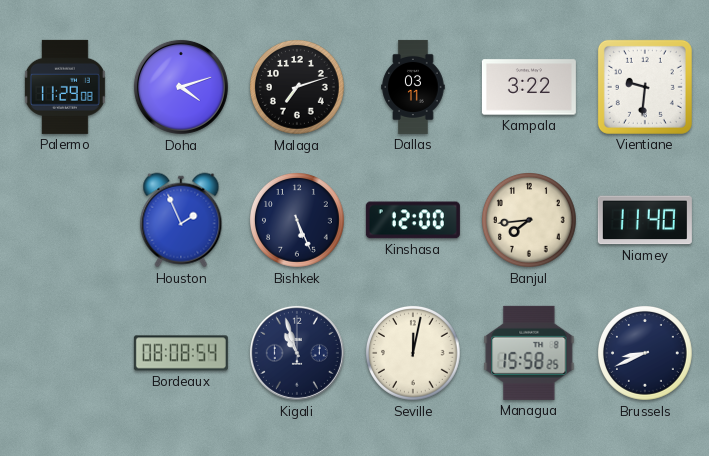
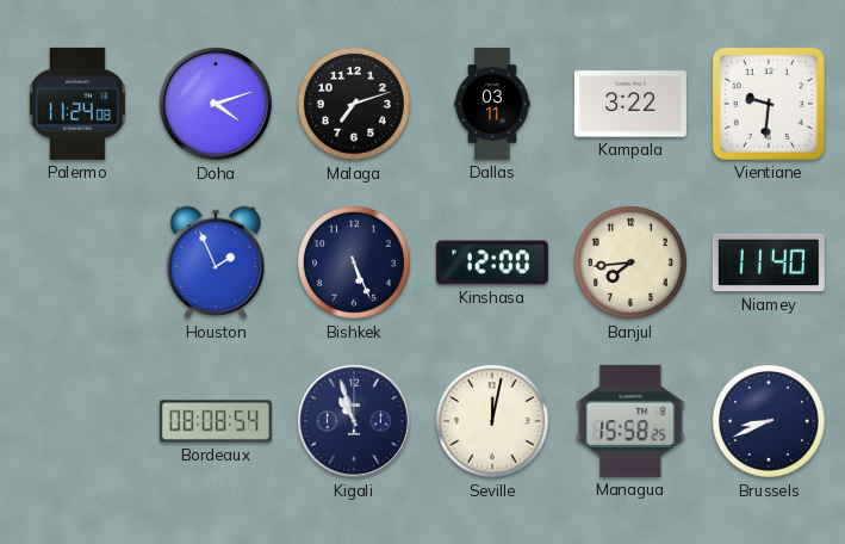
Palermo: 11:29 -> 11:24
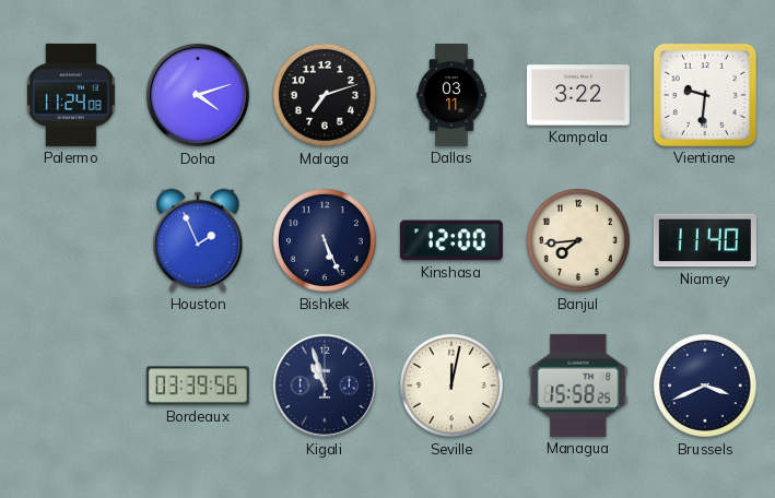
Bordeaux: 08:08 -> 03:39
Brussels: 8:41 -> 3:41
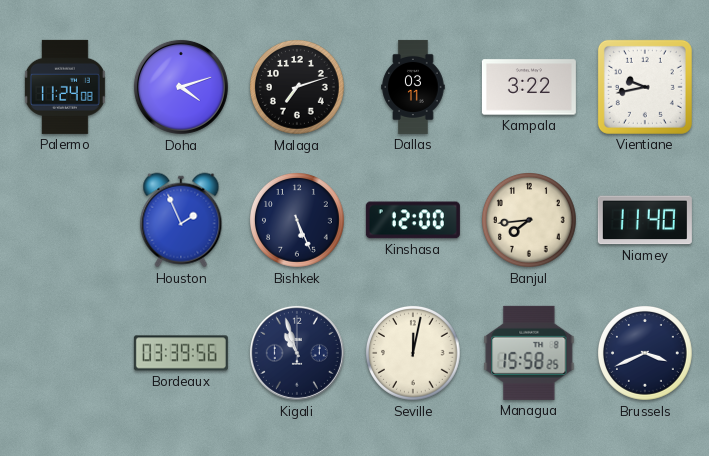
Vientiane: 9:31 -> 9:43
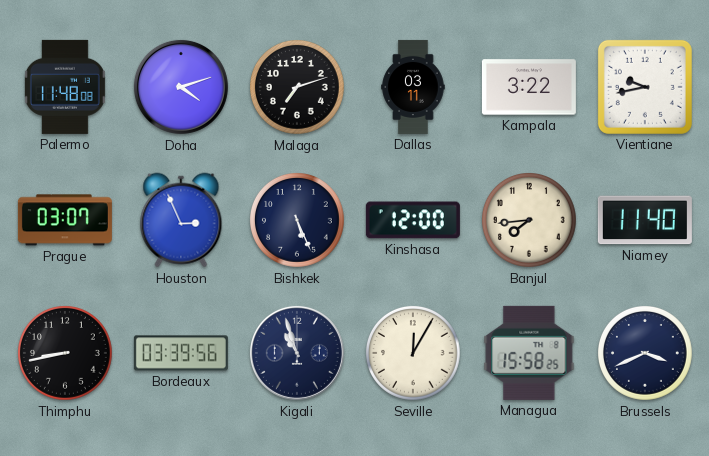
Palermo: 11:24 -> 11:48
Prague: none -> 03:07
Houston: 1:56 -> 2:56
Thimphu: none -> 8:43
Seville: 12:02 -> 12:05
